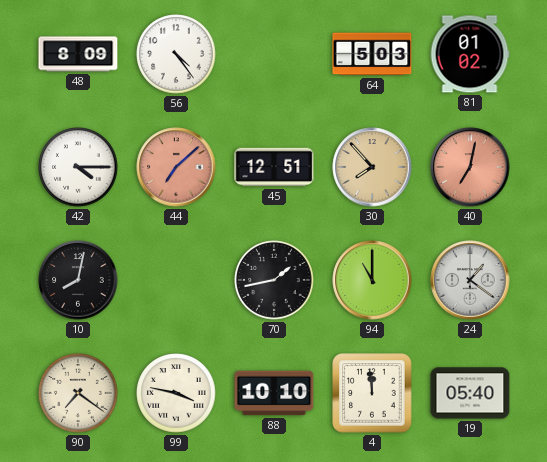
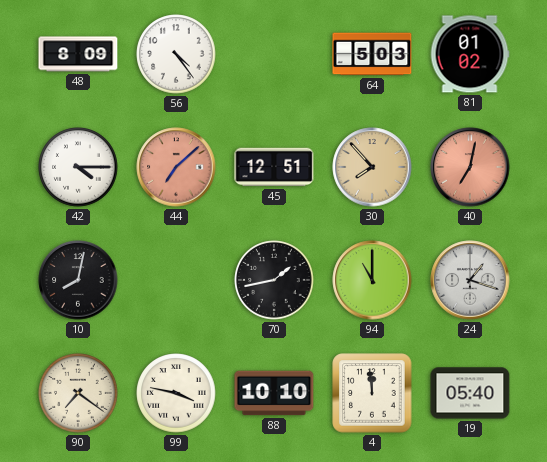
24: 1:21 -> 1:18
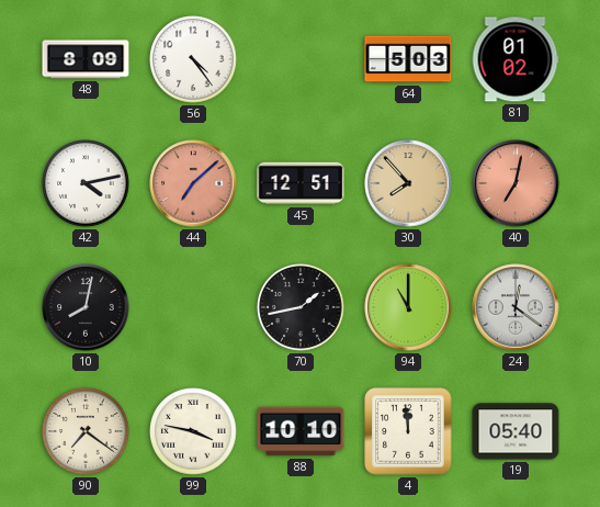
42: 4:15 -> 4:13
24: 1:18 -> 12:21
